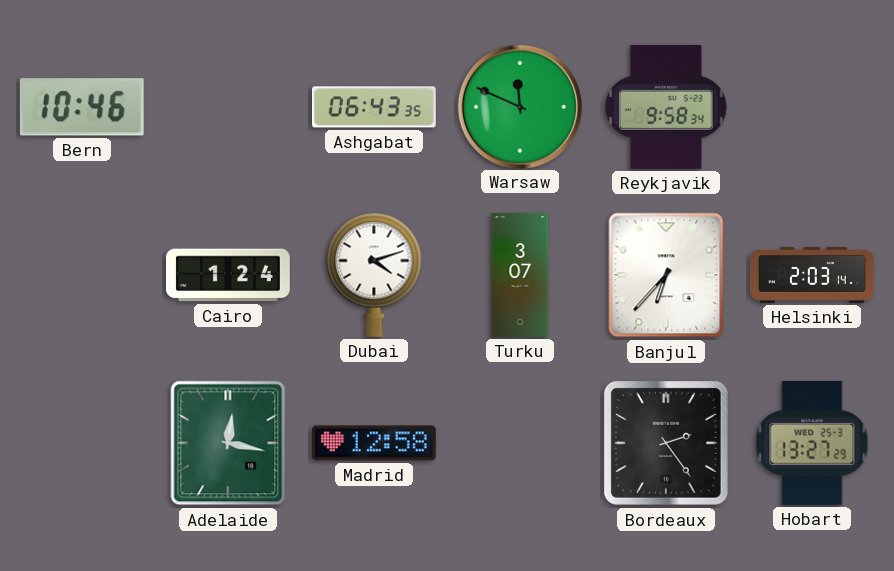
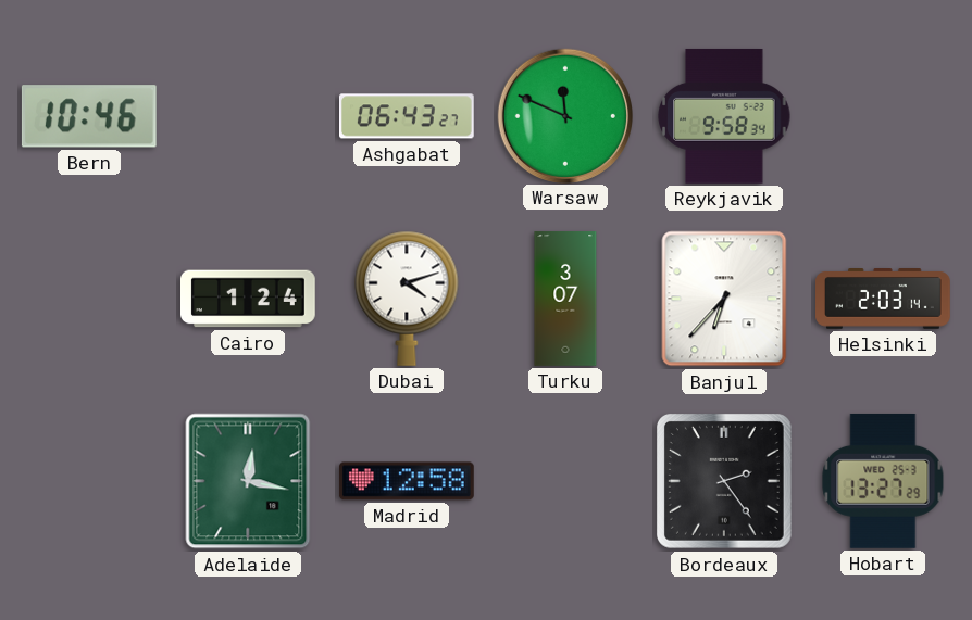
Ashgabat: 06:43:35 -> 06:43:27
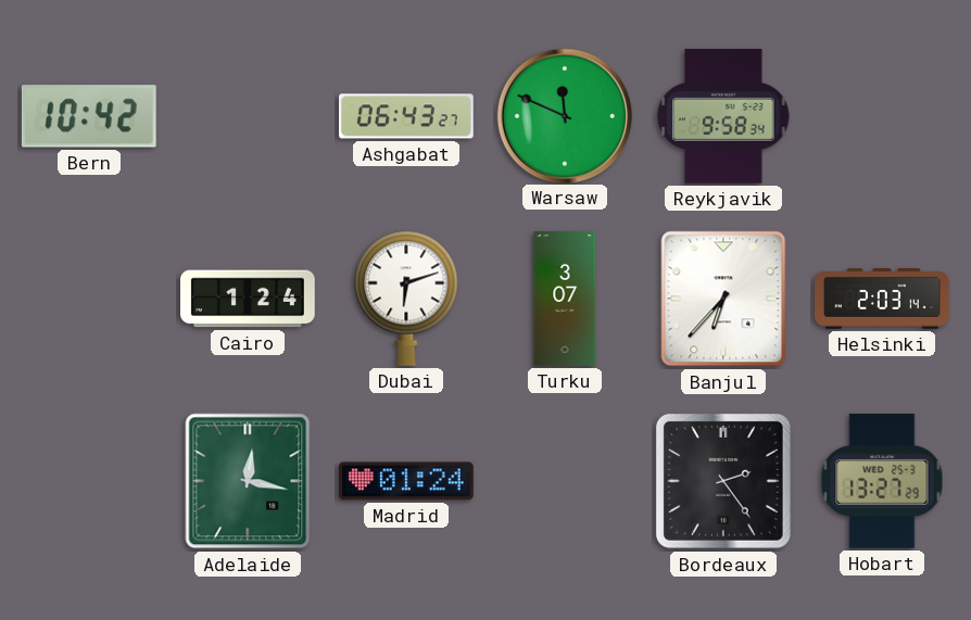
Bern: 10:46 -> 10:42
Dubai: 4:12 -> 6:12
Madrid: 12:58 -> 01:24
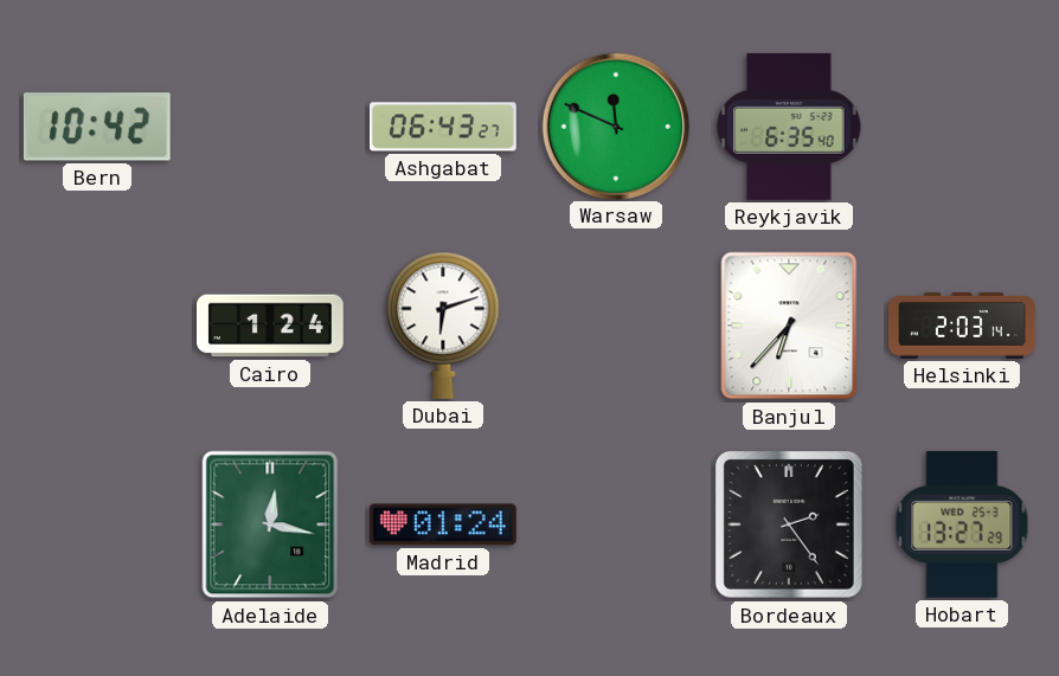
Reykjavik: 9:58 -> 6:35
Turku: 3:07 -> none
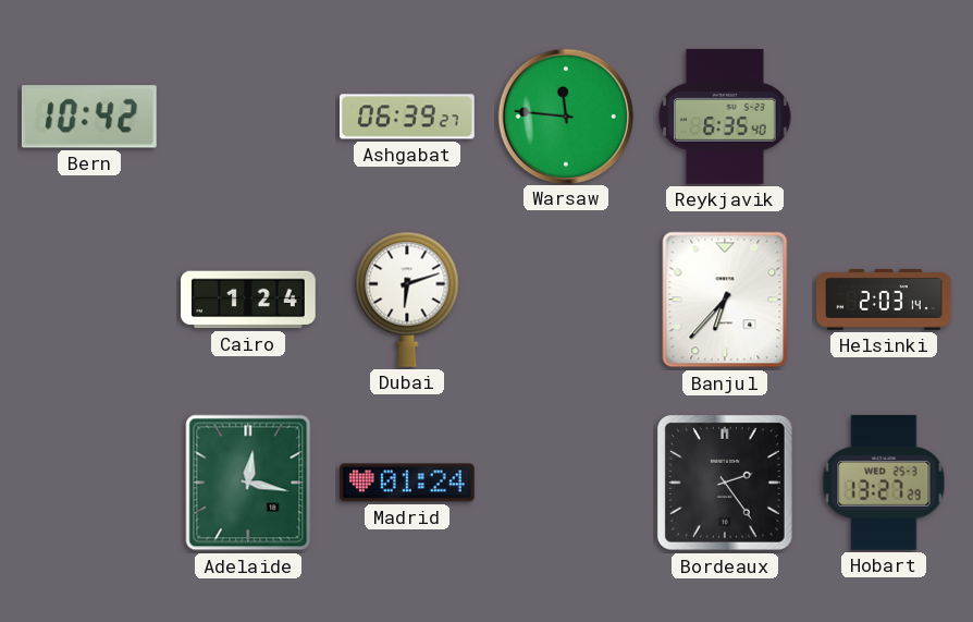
Ashgabat: 06:43 -> 06:39
Warsaw: 11:49 -> 11:46
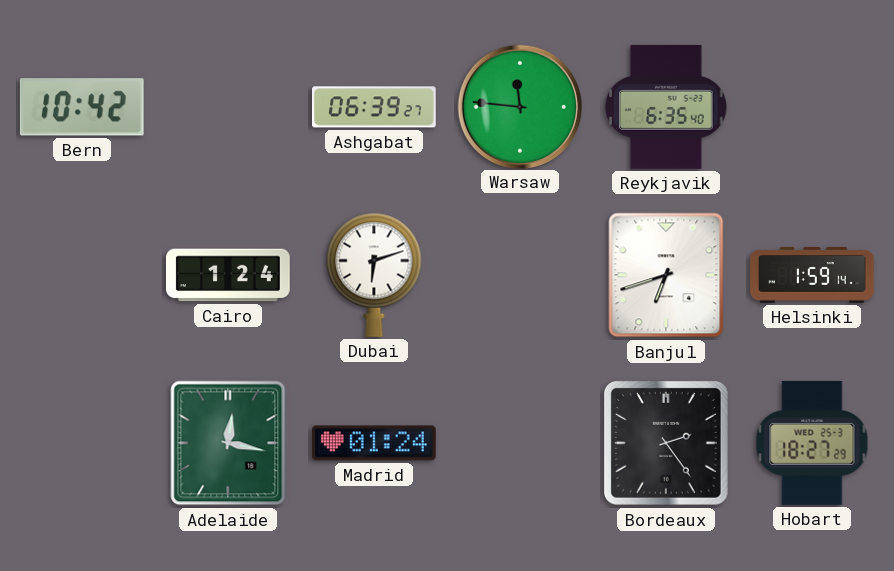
Banjul: 6:37 -> 6:42
Helsinki: 2:03 -> 1:59
Hobart: 13:27 -> 18:27
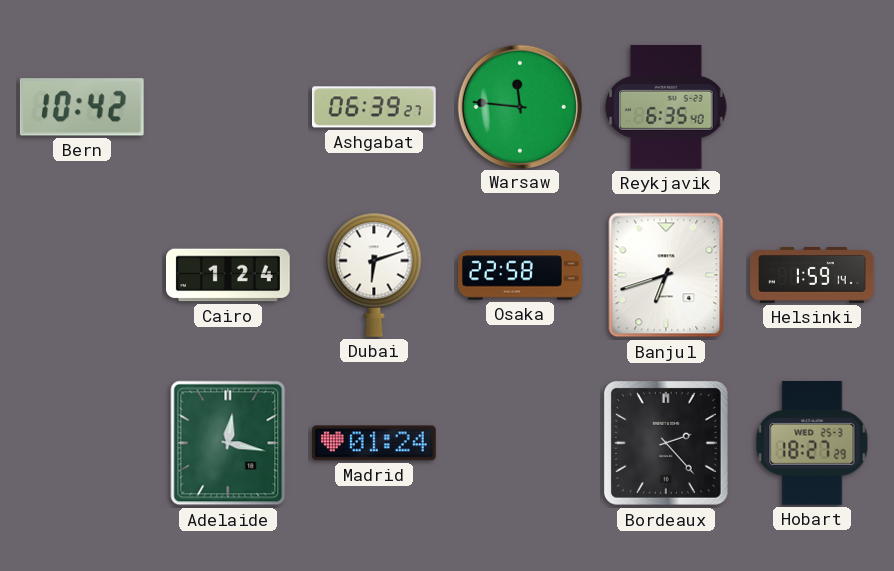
Osaka: none -> 22:58
Bordeaux: 2:24 -> 2:23
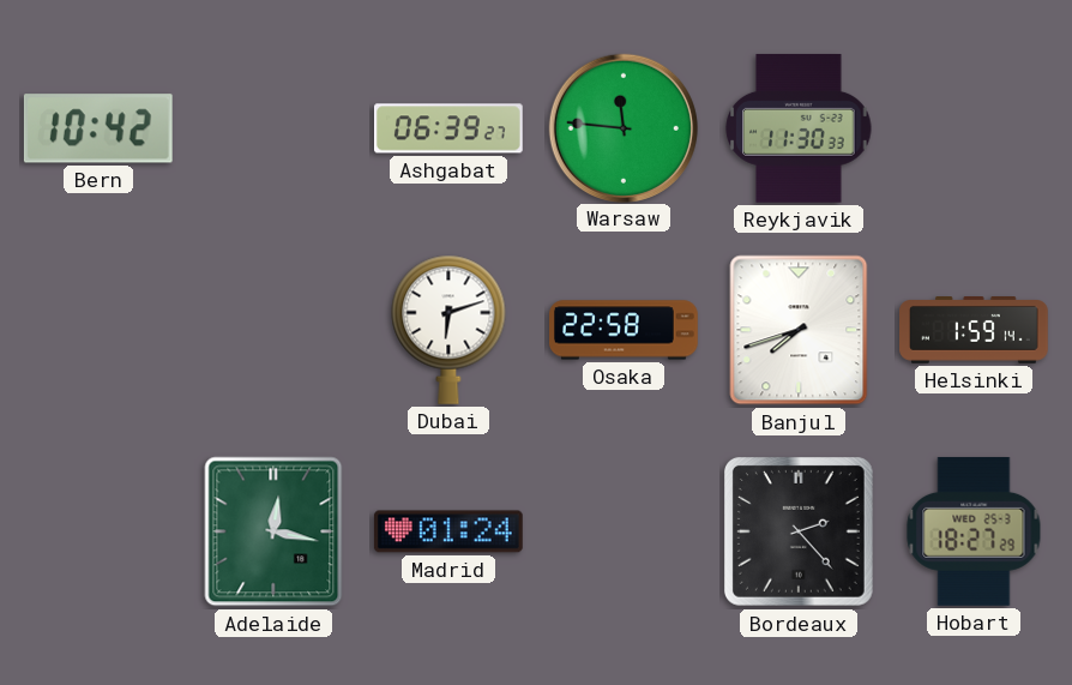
Reykjavik: 6:35 -> 11:30
Cairo: 1:24 -> none
Banjul: 6:42 -> 7:42
